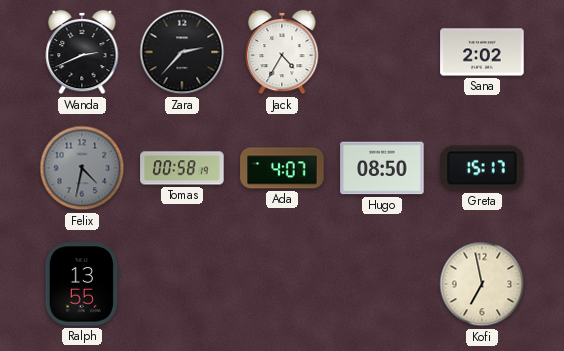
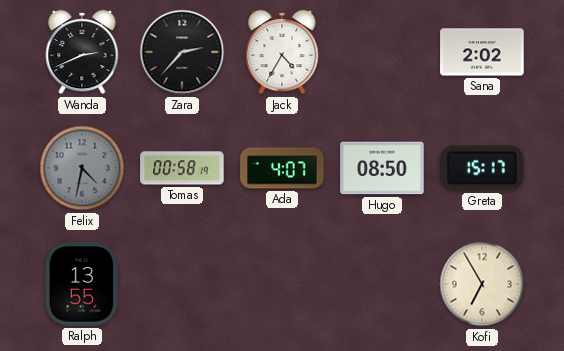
Kofi: 6:58 -> 6:55
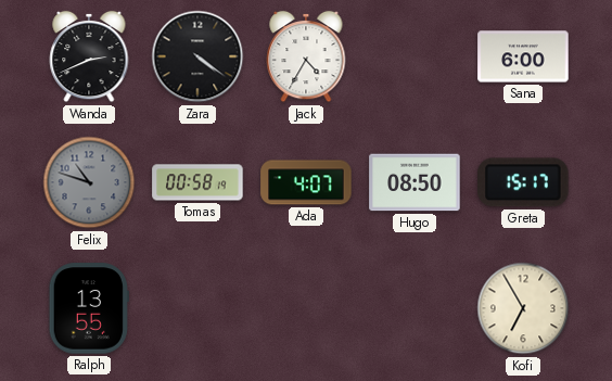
Zara: 2:37 -> 4:21
Sana: 2:02 -> 6:00
Felix: 4:32 -> 10:48
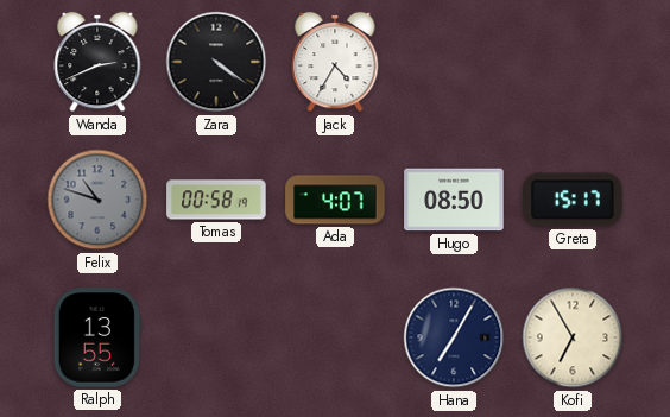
Sana: 6:00 -> none
Hana: none -> 7:05
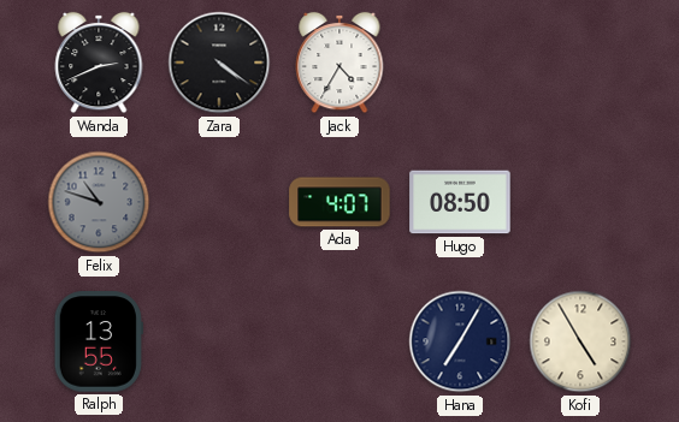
Tomas: 00:58 -> none
Greta: 15:17 -> none
Kofi: 6:55 -> 4:55
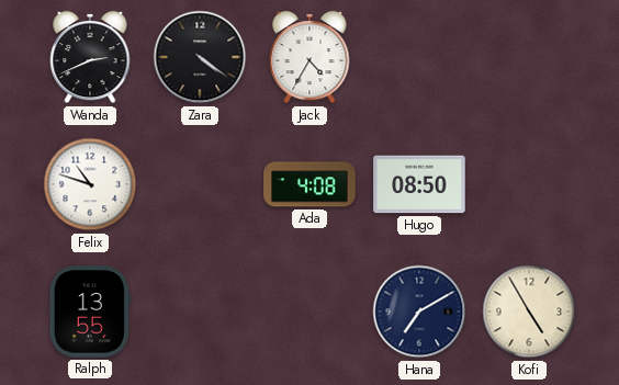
Felix dial: grey -> white
Ada: 4:07 -> 4:08
Hana: 7:05 -> 7:10
